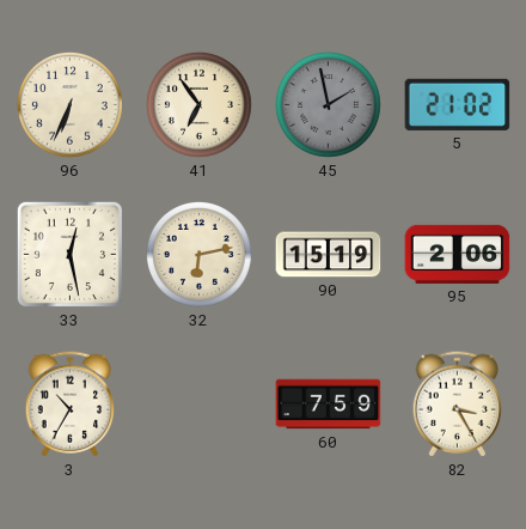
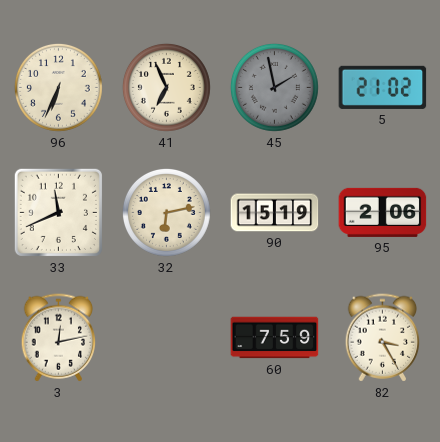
41: 6:54 -> 6:56
33: 12:28 -> 11:41
3: 10:35 -> 12:13
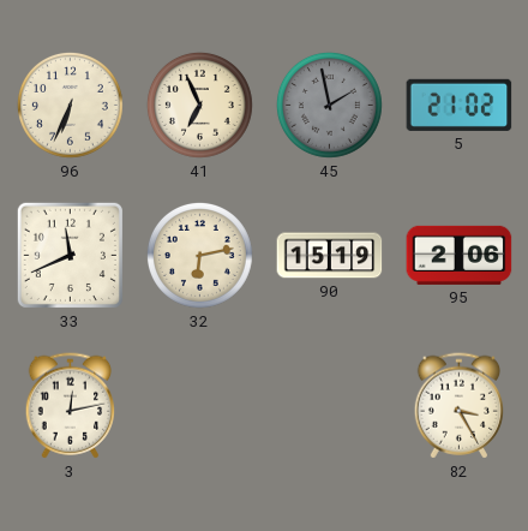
60: 7:59 -> none
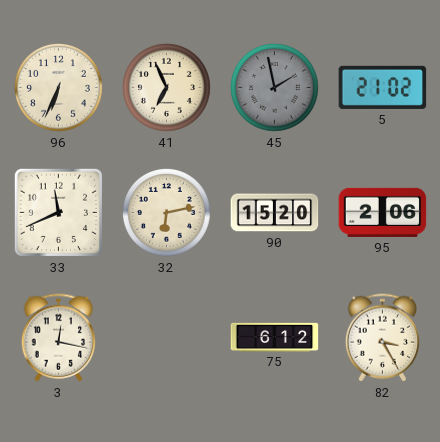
90: 15:19 -> 15:20
3: 12:13 -> 12:17
75: none -> 6:12
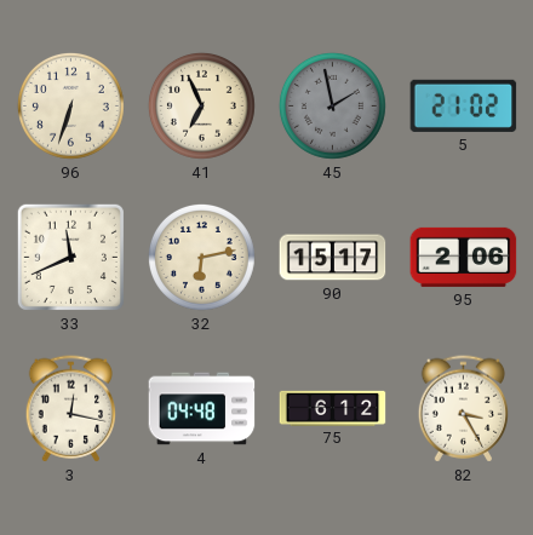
96: 6:34 -> 6:33
90: 15:20 -> 15:17
4: none -> 04:48
